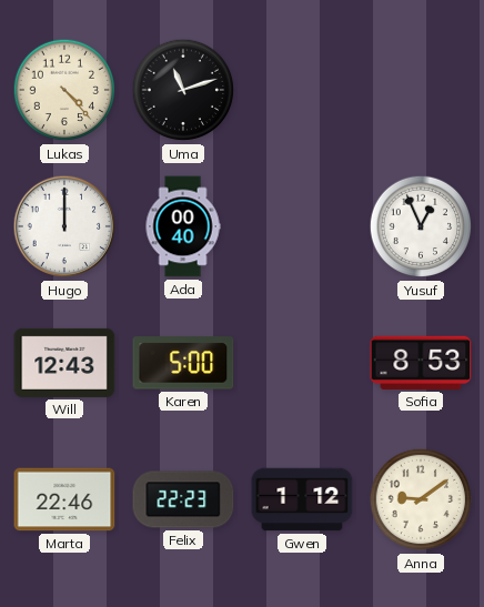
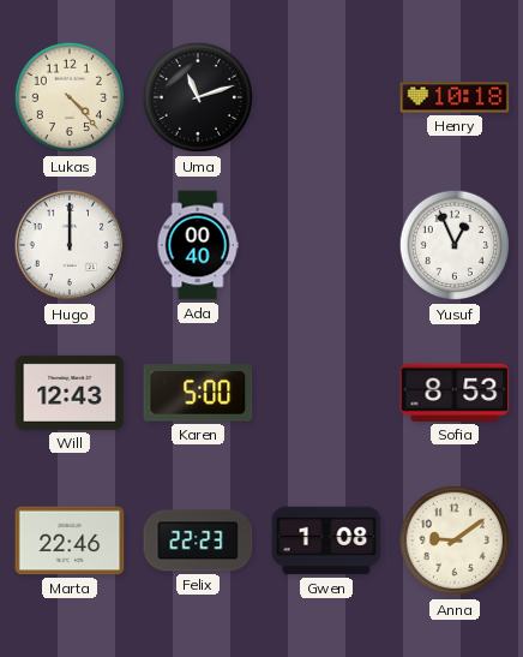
Henry: none -> 10:18
Gwen: 1:12 -> 1:08
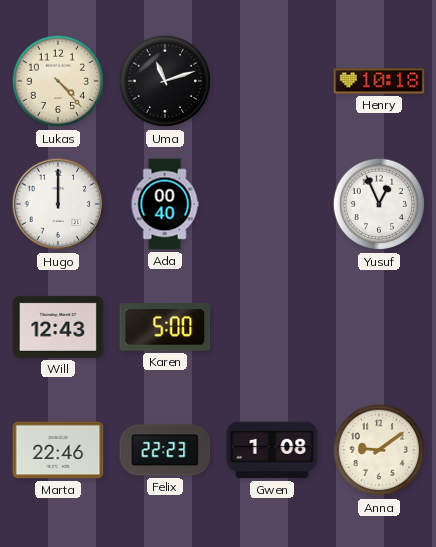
Sofia: 8:53 -> none
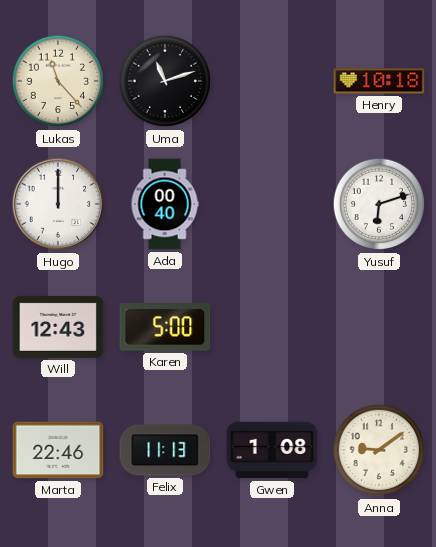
Lukas: 4:23 -> 11:23
Yusuf: 12:56 -> 6:12
Felix: 22:23 -> 11:13
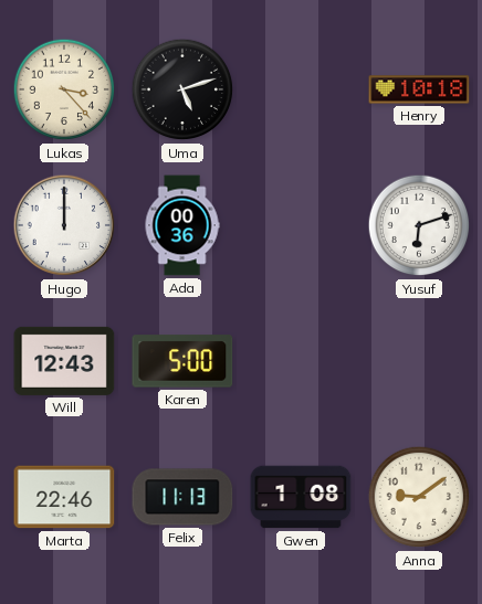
Lukas: 11:23 -> 3:23
Uma: 11:12 -> 5:12
Ada: 00:40 -> 00:36
